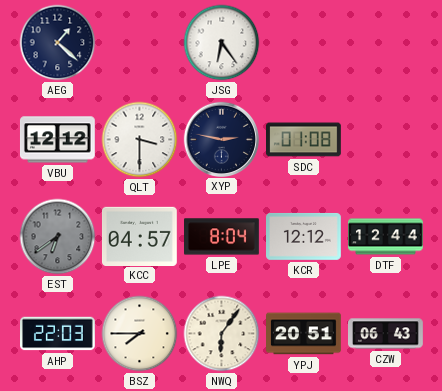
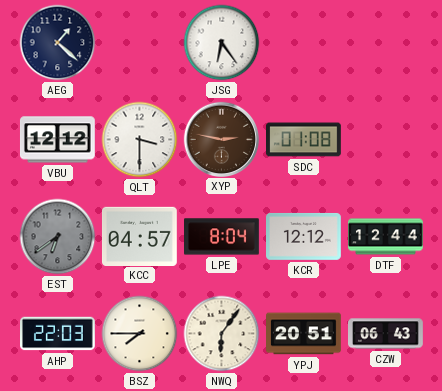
XYP dial: navy -> brown
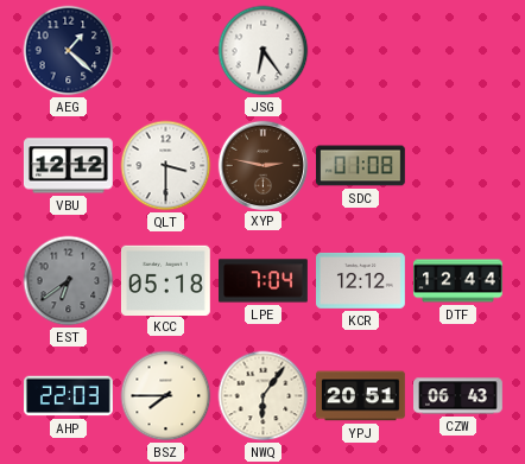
KCC: 04:57 -> 05:18
LPE: 8:04 -> 7:04
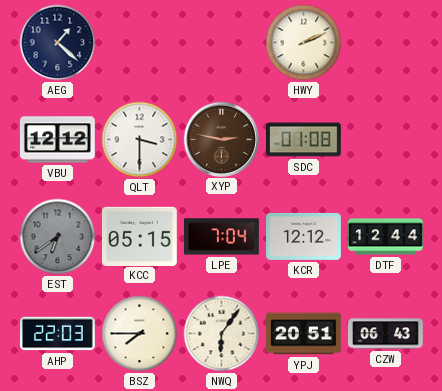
JSG: 6:24 -> none
HWY: none -> 2:11
KCC: 05:18 -> 05:15
